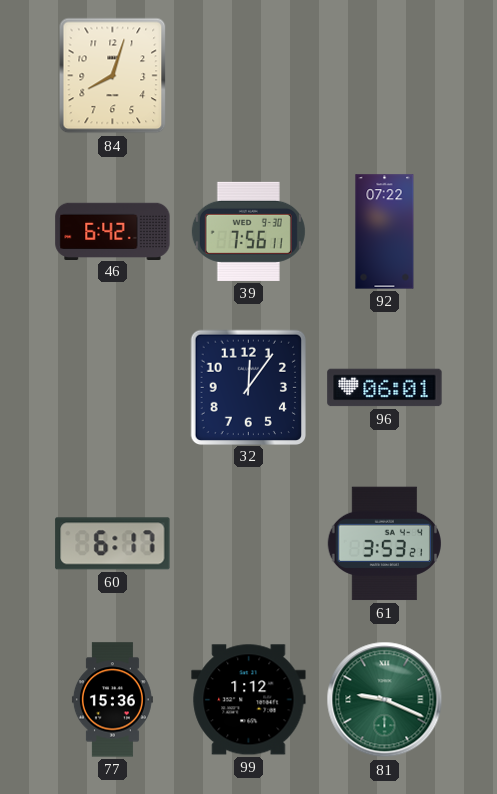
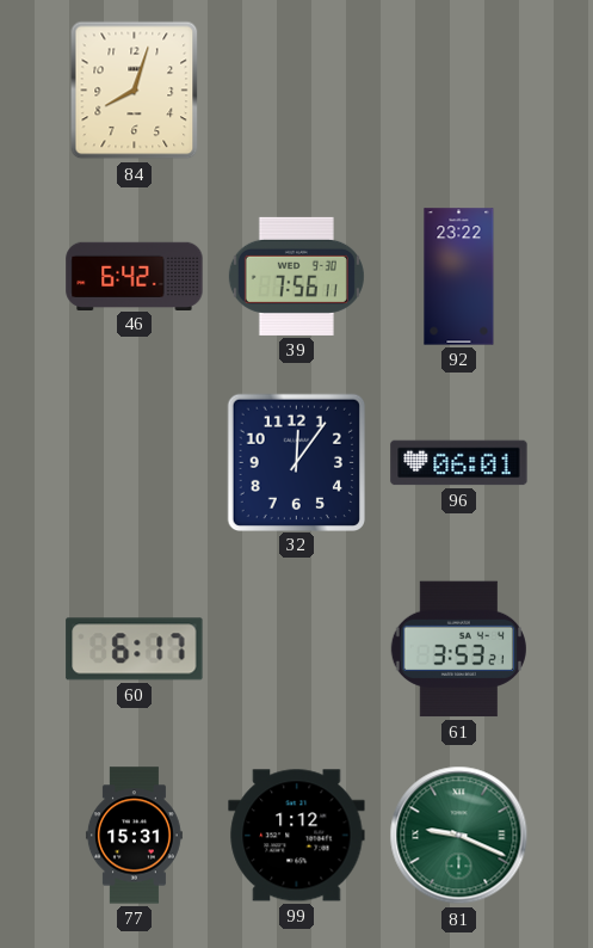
92: 07:22 -> 23:22
77: 15:36 -> 15:31
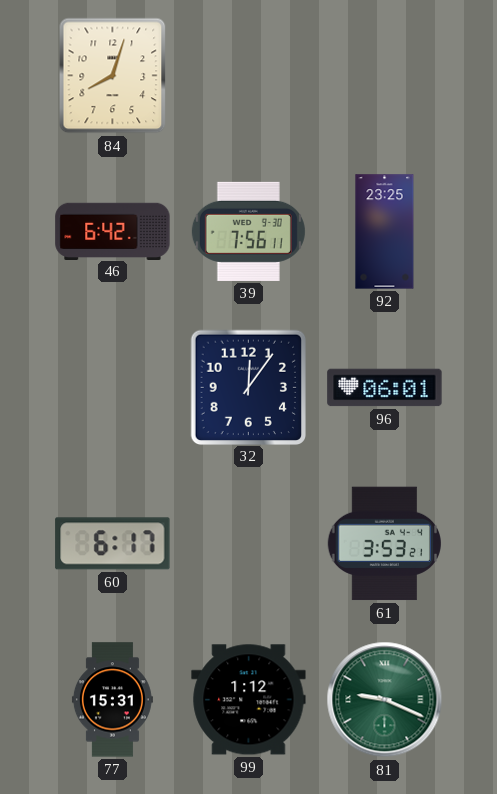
92: 23:22 -> 23:25
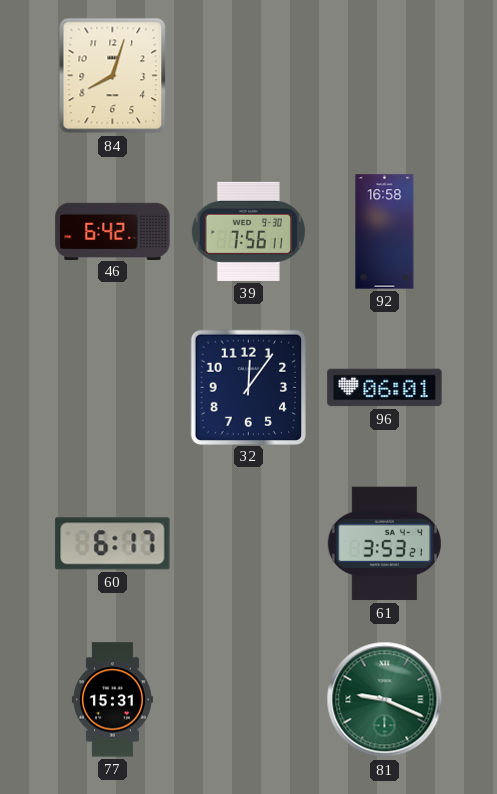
92: 23:25 -> 16:58
99: 1:12 -> none
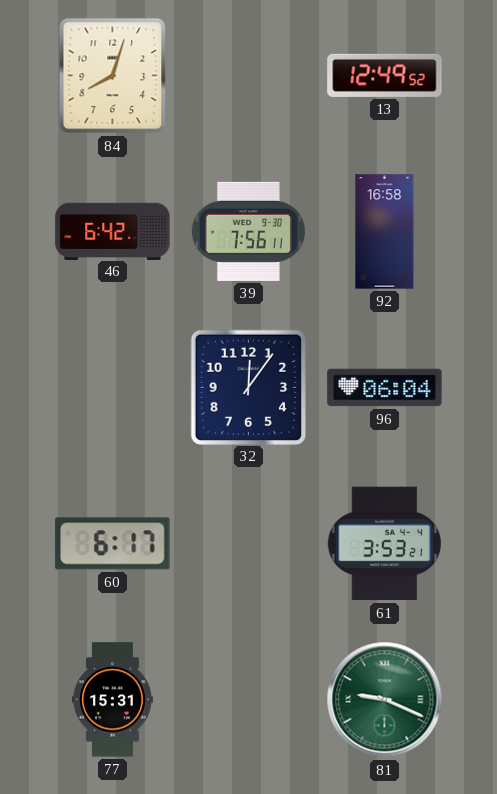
13: none -> 12:49
96: 06:01 -> 06:04
